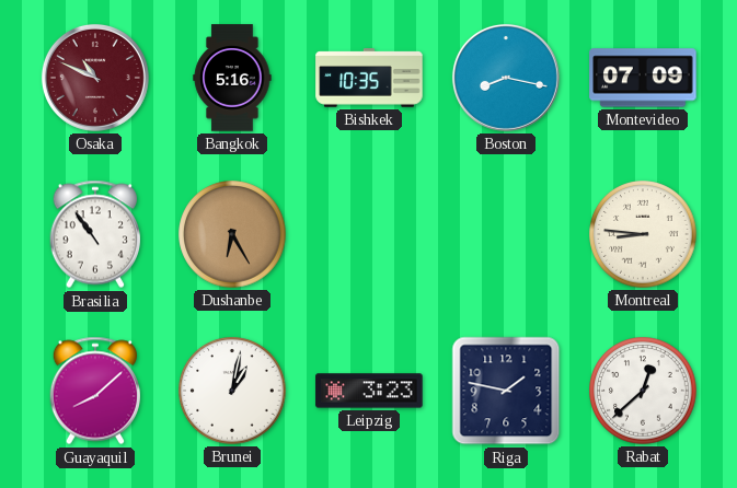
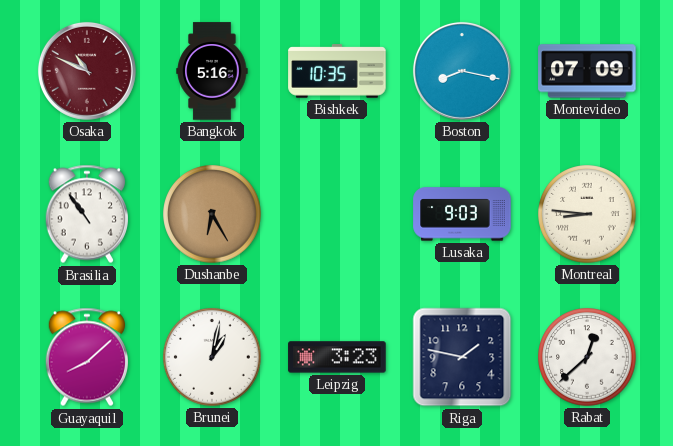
Lusaka: none -> 9:03
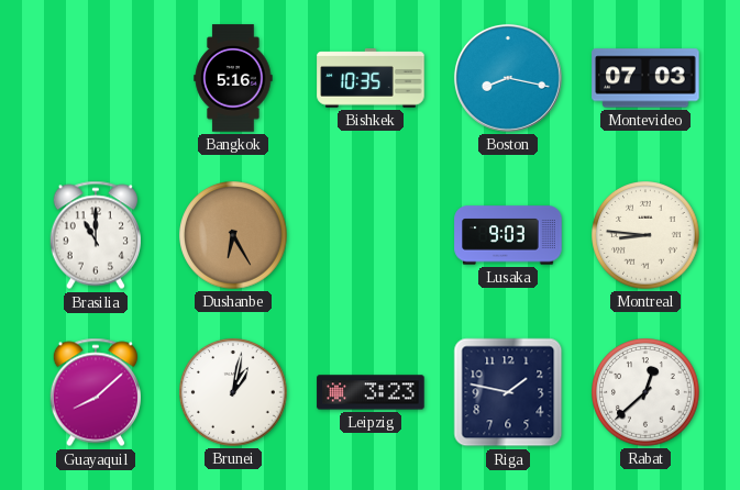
Osaka: 10:49 -> none
Montevideo: 07:09 -> 07:03
Brasilia: 10:54 -> 11:00
